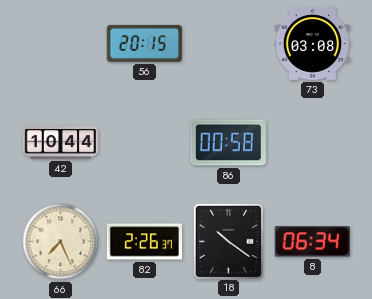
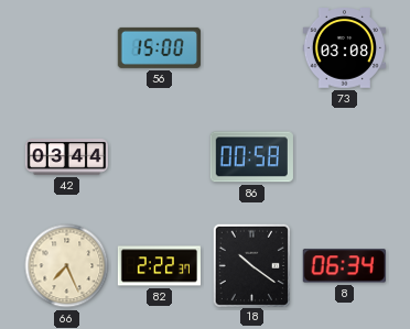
56: 20:15 -> 15:00
42: 10:44 -> 03:44
82: 2:26 -> 2:22
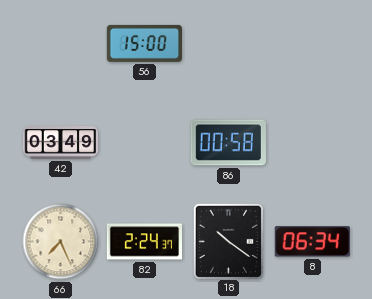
73: 03:08 -> none
42: 03:44 -> 03:49
82: 2:22 -> 2:24
